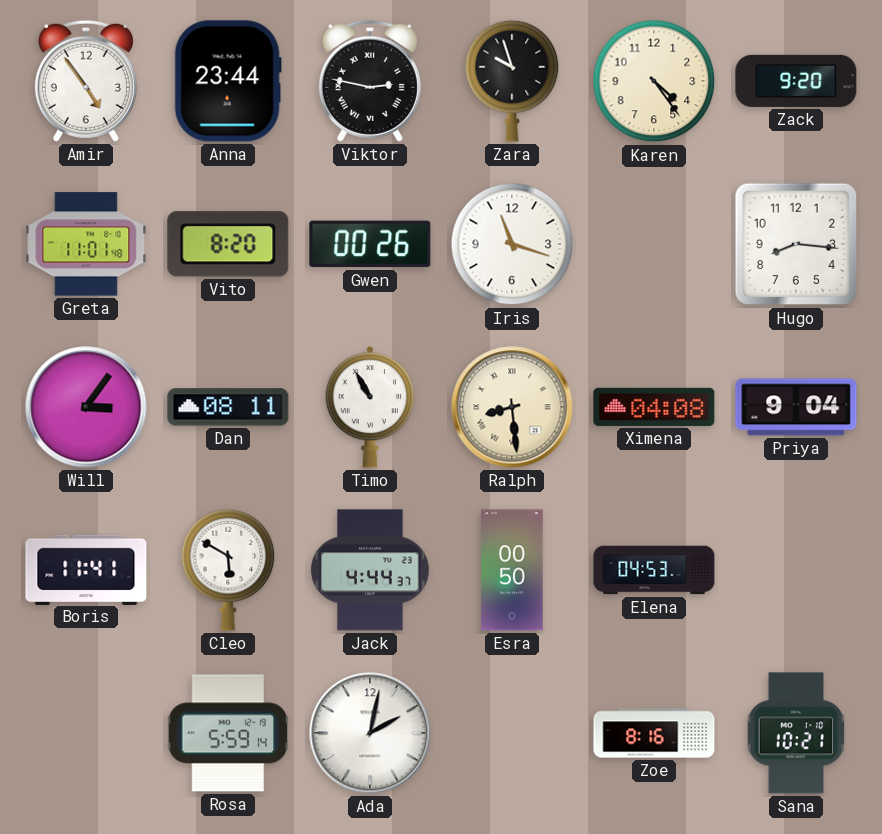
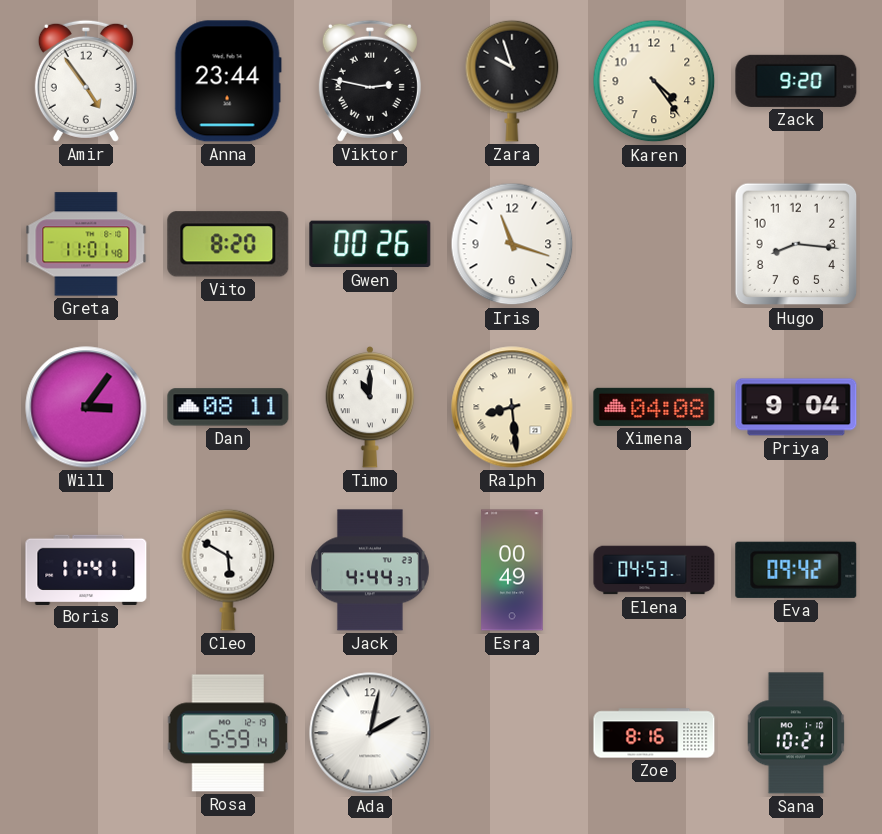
Timo: 10:55 -> 11:00
Esra: 00:50 -> 00:49
Eva: none -> 09:42
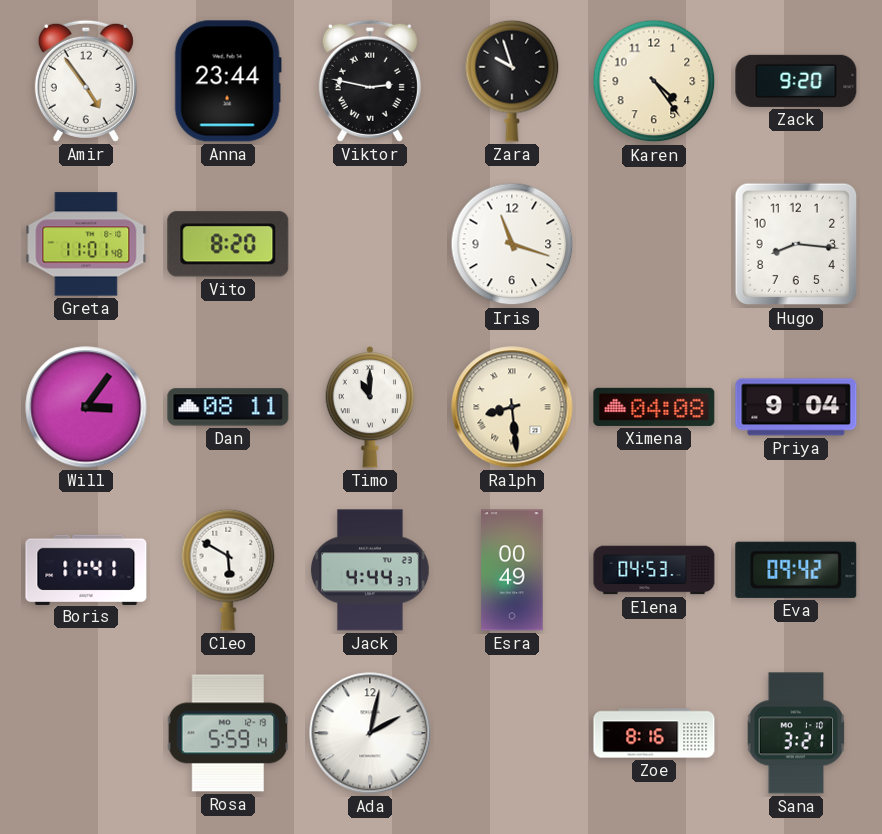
Gwen: 00:26 -> none
Sana: 10:21 -> 3:21
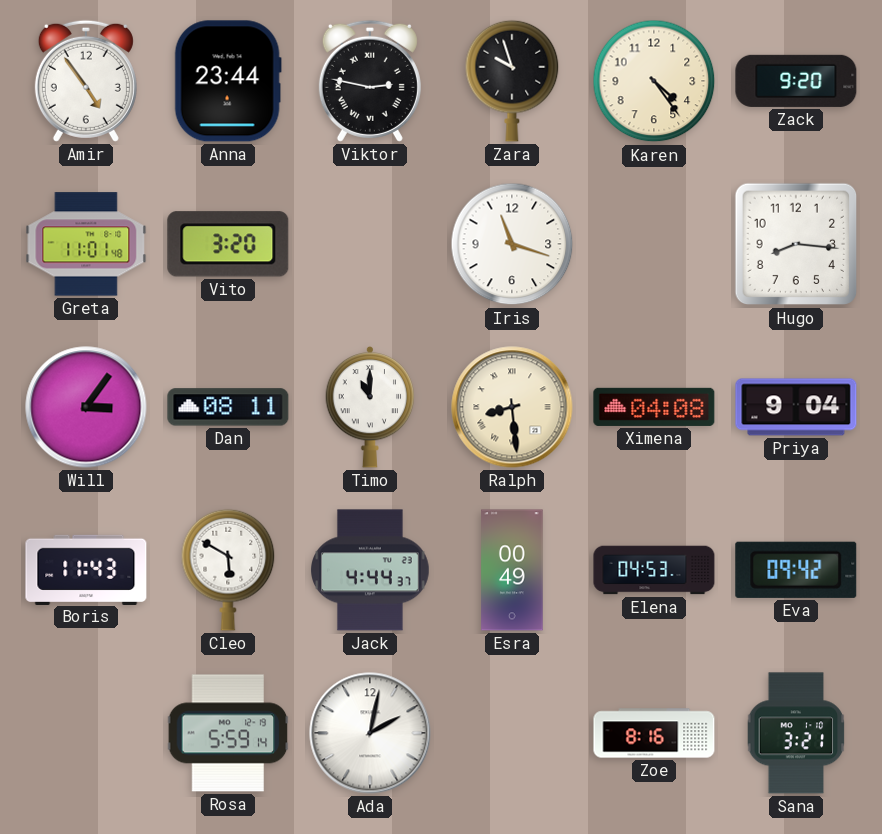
Vito: 8:20 -> 3:20
Boris: 11:41 -> 11:43
